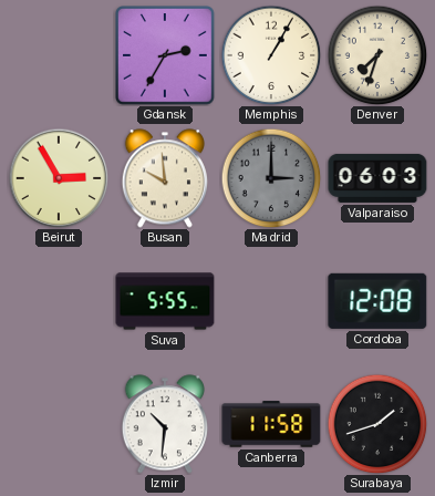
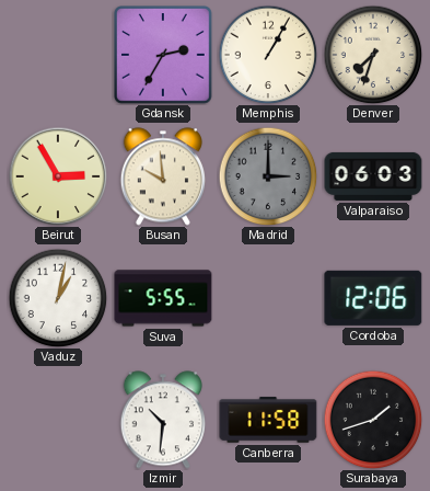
Vaduz: none -> 1:02
Cordoba: 12:08 -> 12:06
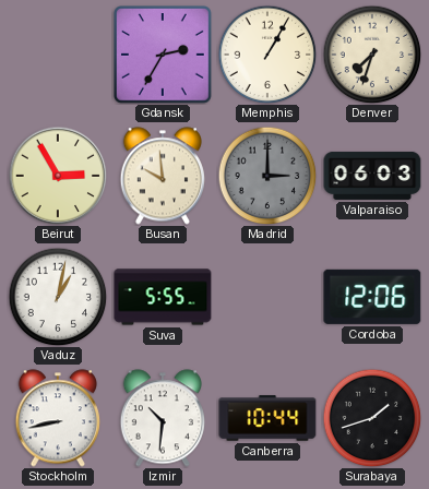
Stockholm: none -> 8:43
Canberra: 11:58 -> 10:44
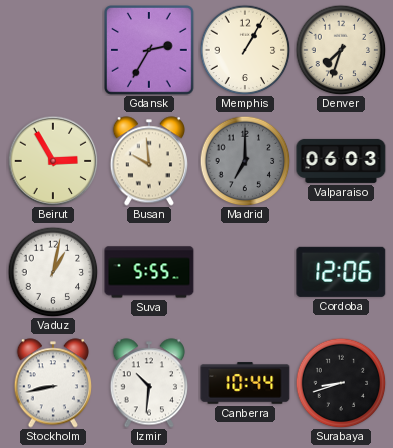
Madrid: 3:00 -> 7:00
Surabaya: 1:42 -> 8:42
